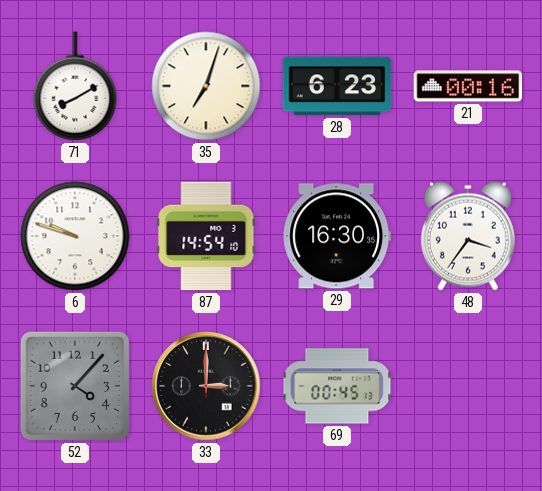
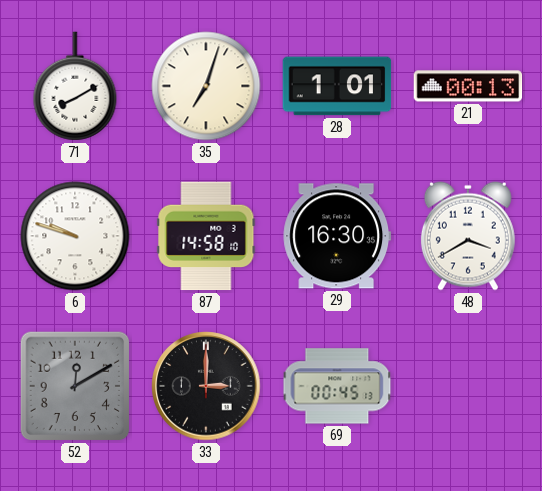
28: 6:23 -> 1:01
21: 00:16 -> 00:13
87: 14:54 -> 14:58
48: 3:36 -> 3:40
52: 4:07 -> 12:10
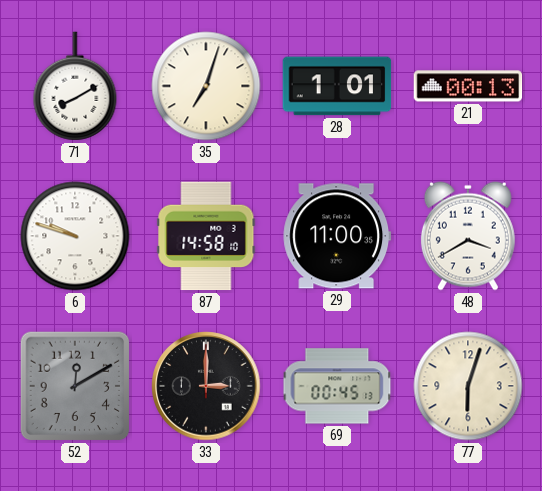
29: 16:30 -> 11:00
77: none -> 6:03
